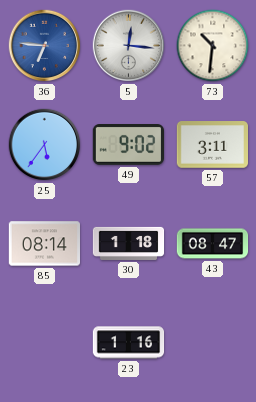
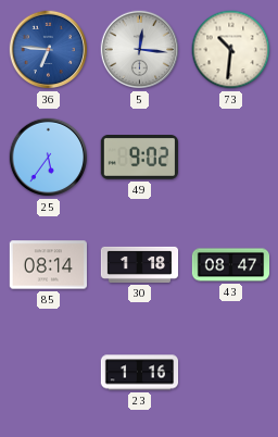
57: 3:11 -> none
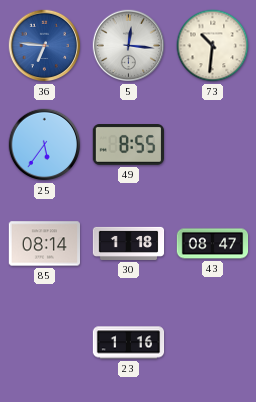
49: 9:02 -> 8:55
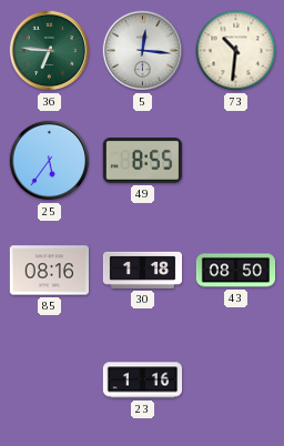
36 dial: blue -> green
85: 08:14 -> 08:16
43: 08:47 -> 08:50
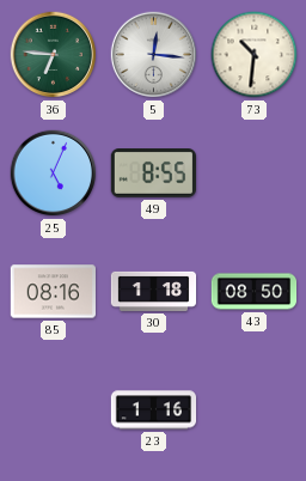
25: 5:36 -> 5:04
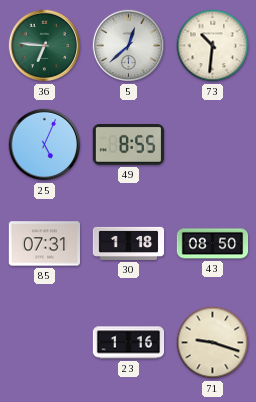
5: 12:16 -> 12:38
85: 08:16 -> 07:31
71: none -> 9:18
